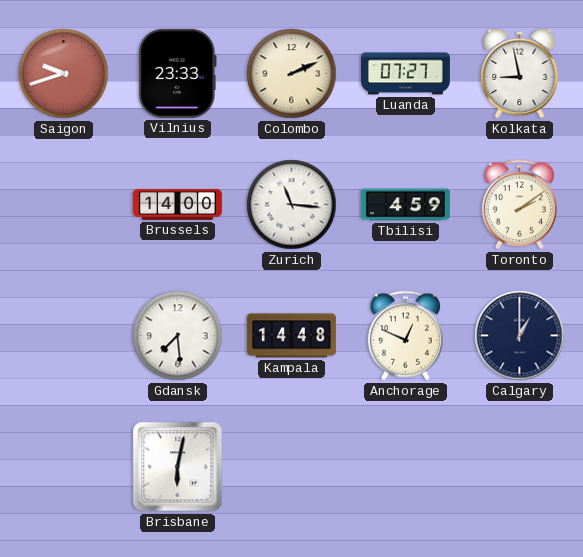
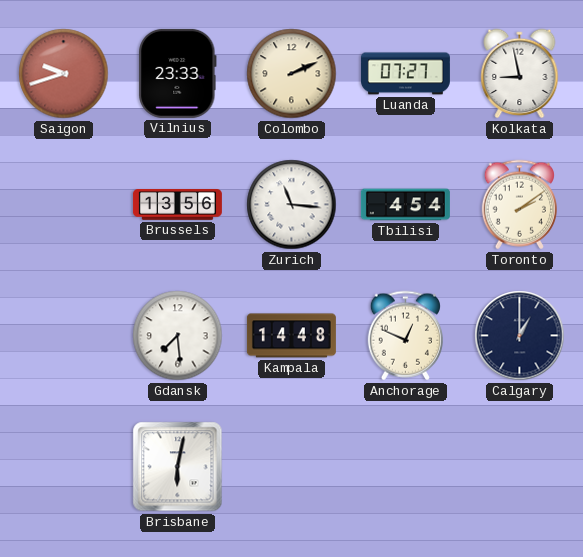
Brussels: 14:00 -> 13:56
Tbilisi: 4:59 -> 4:54
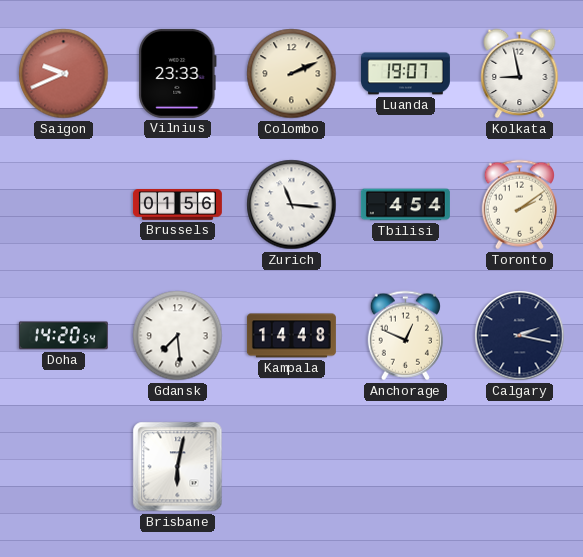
Saigon: 9:42 -> 9:41
Luanda: 07:27 -> 19:07
Brussels: 13:56 -> 01:56
Doha: none -> 14:20
Calgary: 1:00 -> 2:17
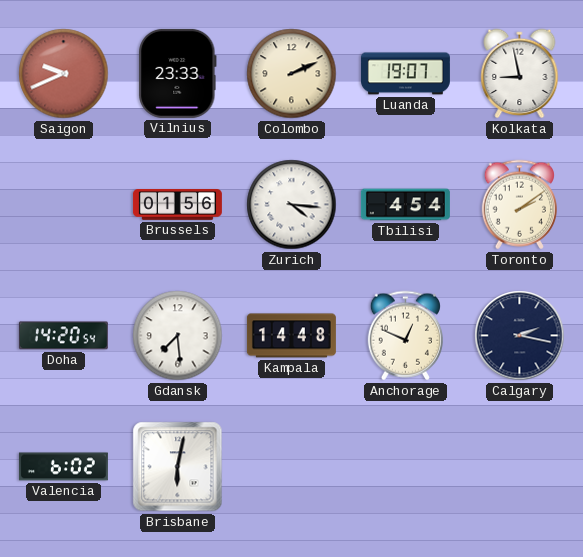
Zurich: 11:16 -> 4:16
Valencia: none -> 6:02
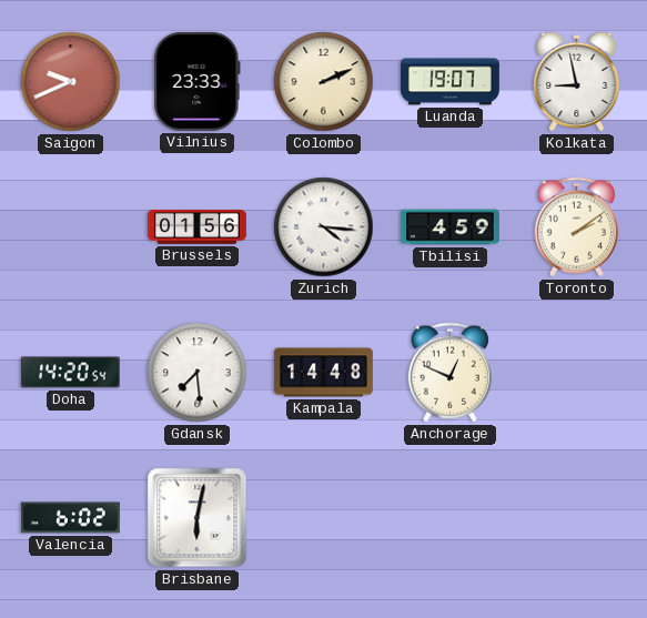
Tbilisi: 4:54 -> 4:59
Calgary: 2:17 -> none
